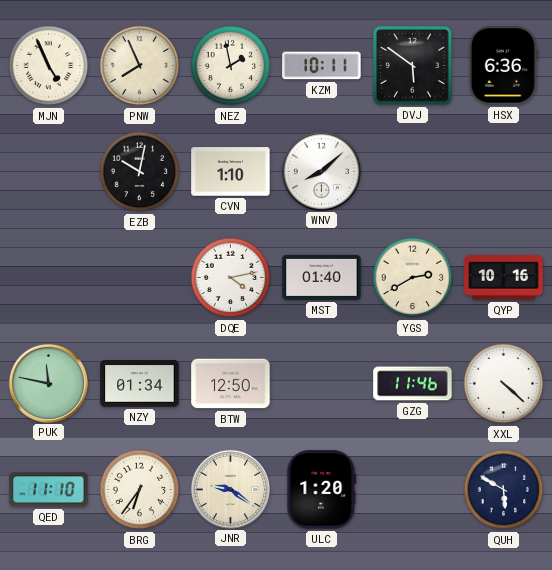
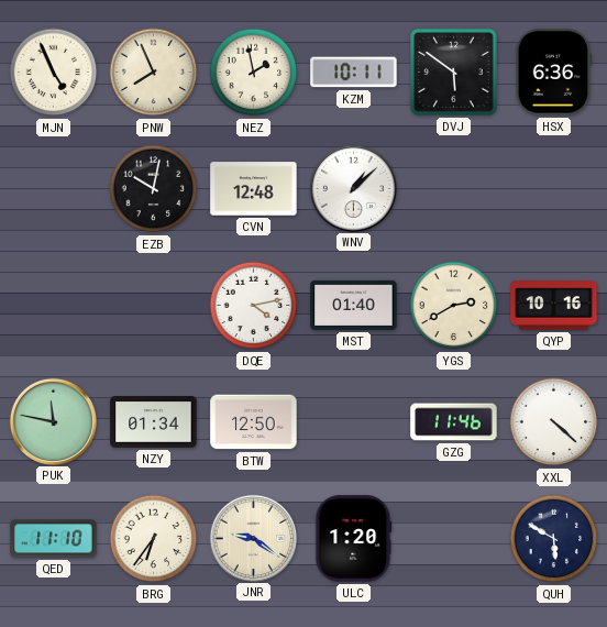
CVN: 1:10 -> 12:48
WNV: 8:08 -> 1:08
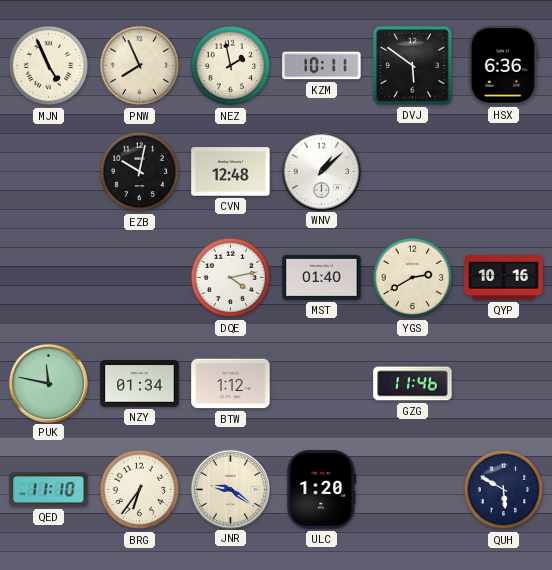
BTW: 12:50 -> 1:12
XXL: 4:22 -> none
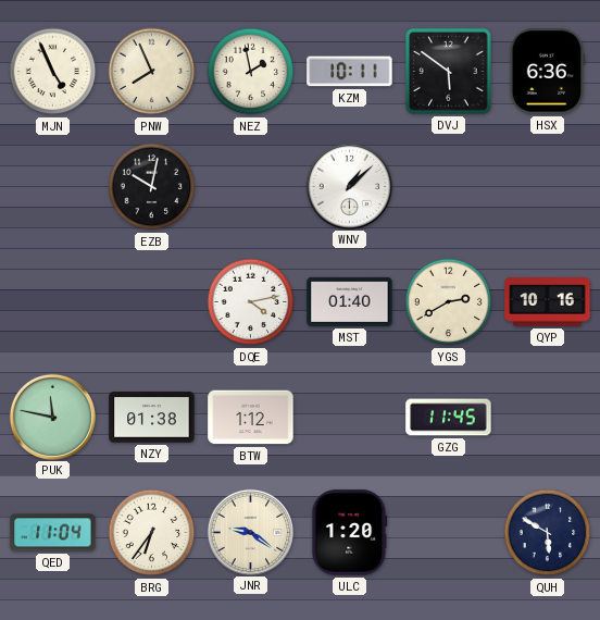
CVN: 12:48 -> none
NZY: 01:34 -> 01:38
GZG: 11:46 -> 11:45
QED: 11:10 -> 11:04
